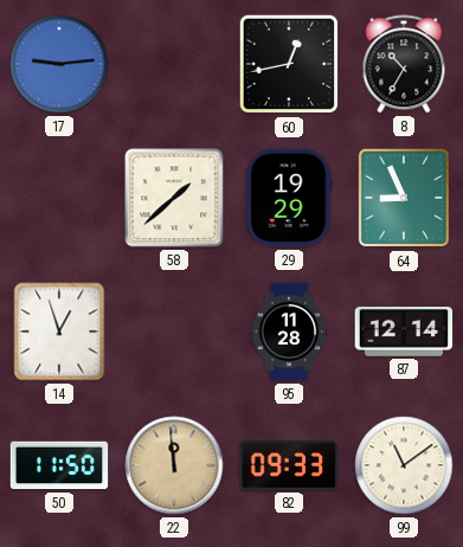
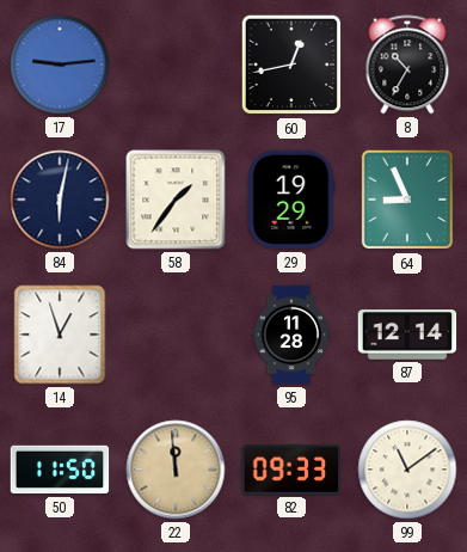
84: none -> 6:02
58: 1:38 -> 1:36
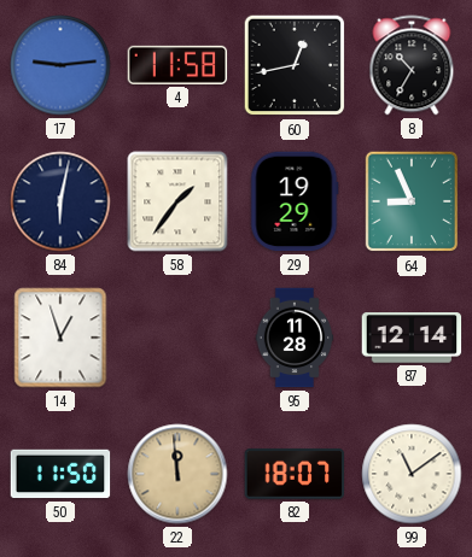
4: none -> 11:58
82: 09:33 -> 18:07
